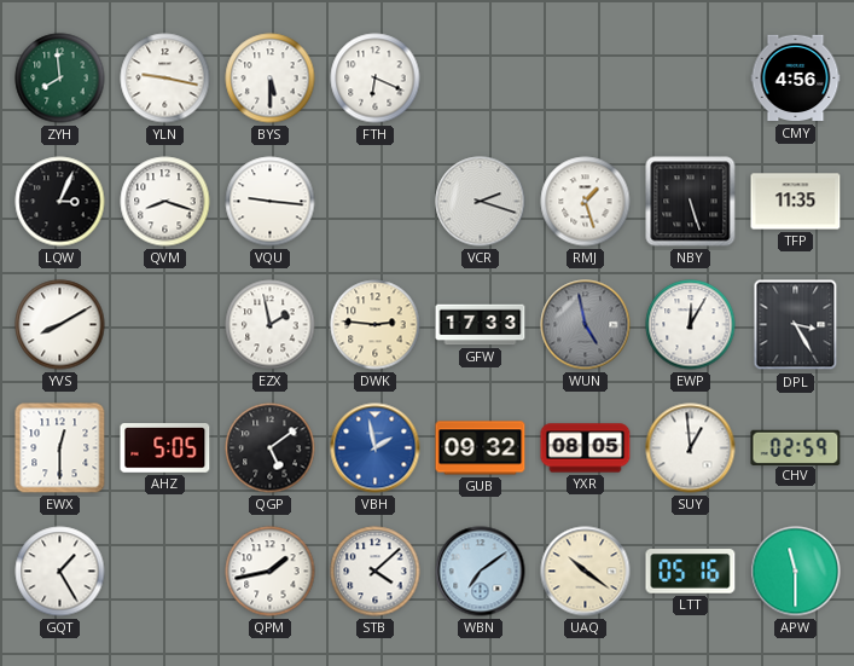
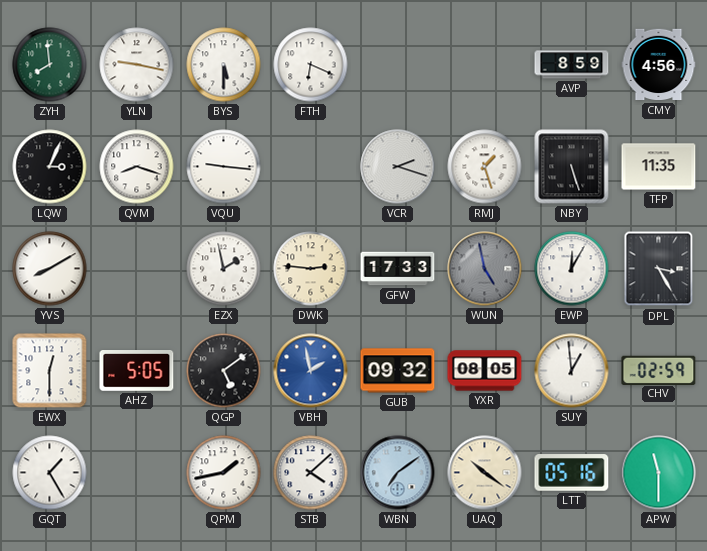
AVP: none -> 8:59
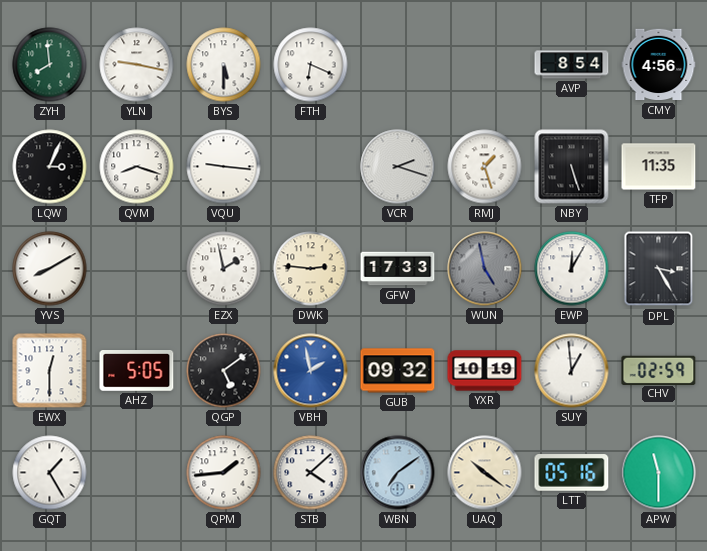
AVP: 8:59 -> 8:54
YXR: 08:05 -> 10:19
QPM: 1:43 -> 1:44
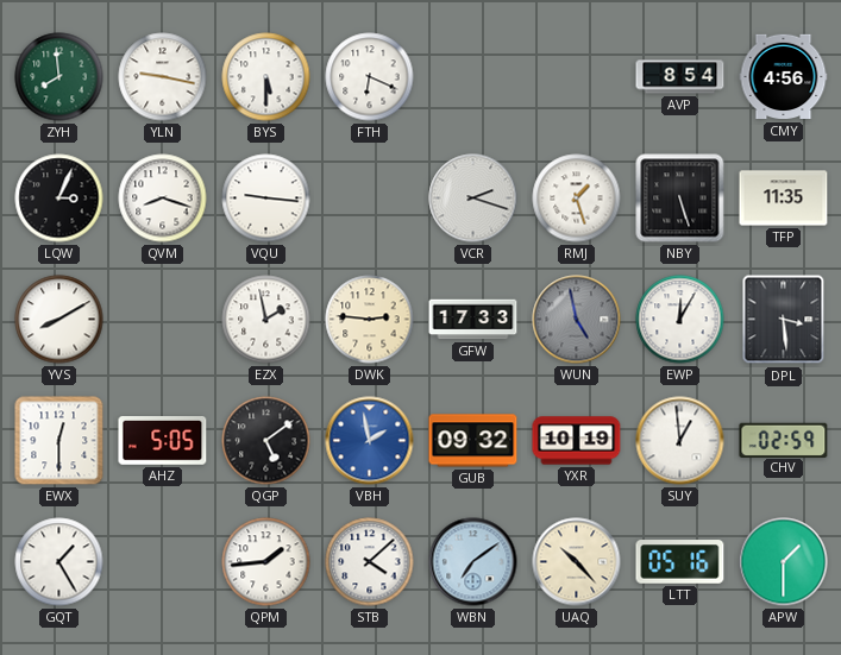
DPL: 3:25 -> 3:29
UAQ: 10:21 -> 10:23
APW: 11:30 -> 1:30
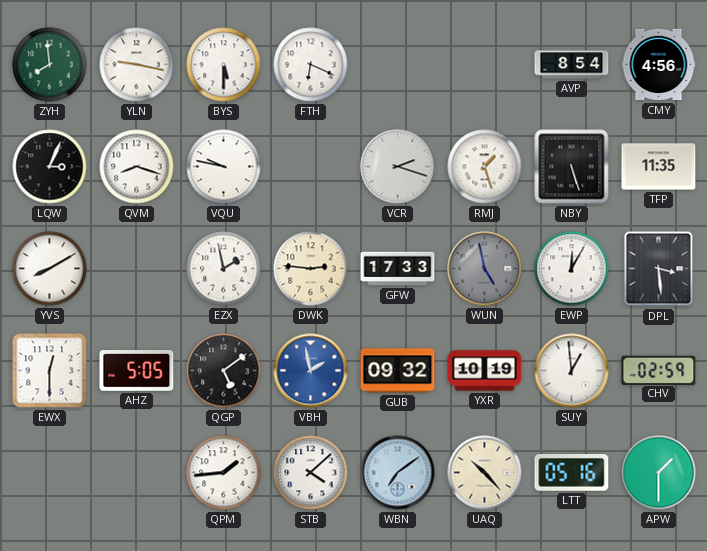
VQU: 9:16 -> 9:47
GQT: 1:25 -> none
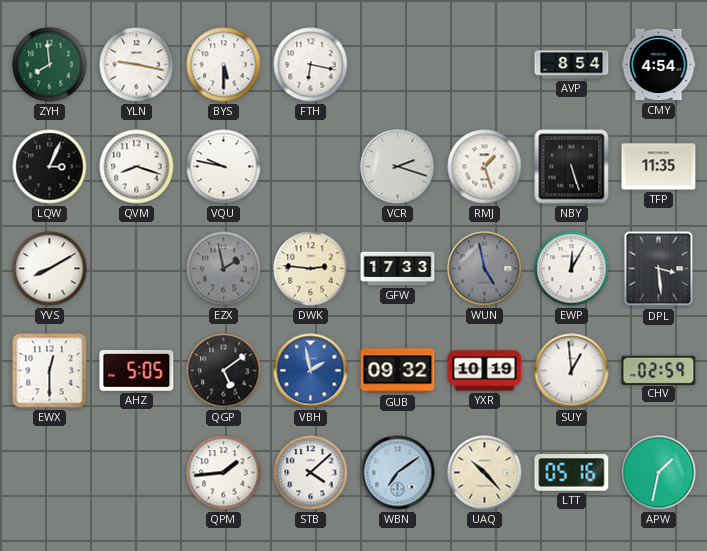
FTH: 6:19 -> 6:17
CMY: 4:56 -> 4:54
EZX dial: white -> grey
APW: 1:30 -> 1:32
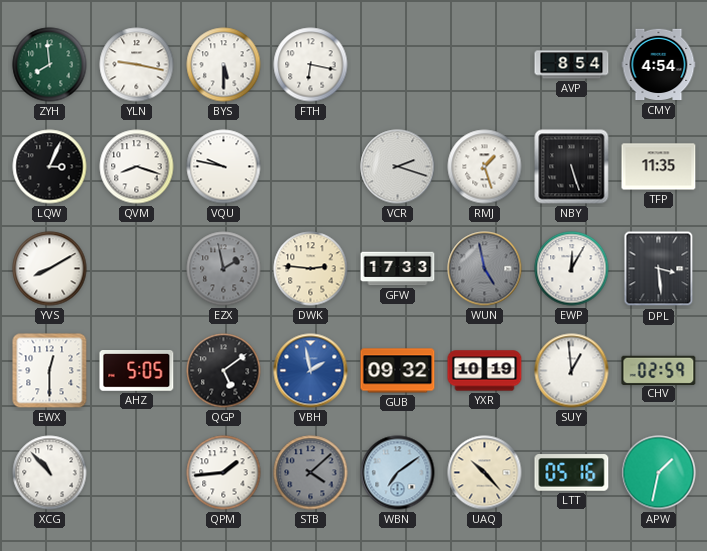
XCG: none -> 10:53
STB dial: white -> grey
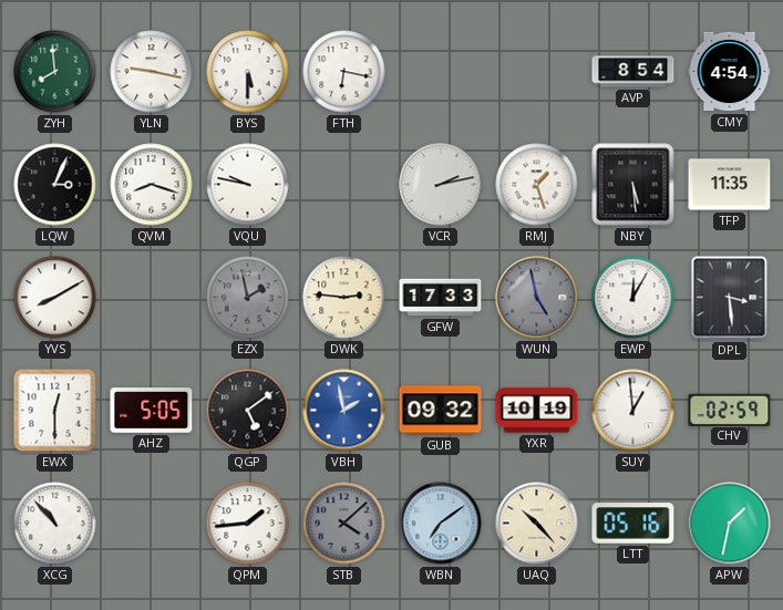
VCR: 2:18 -> 2:13
NBY: 5:27 -> 5:29
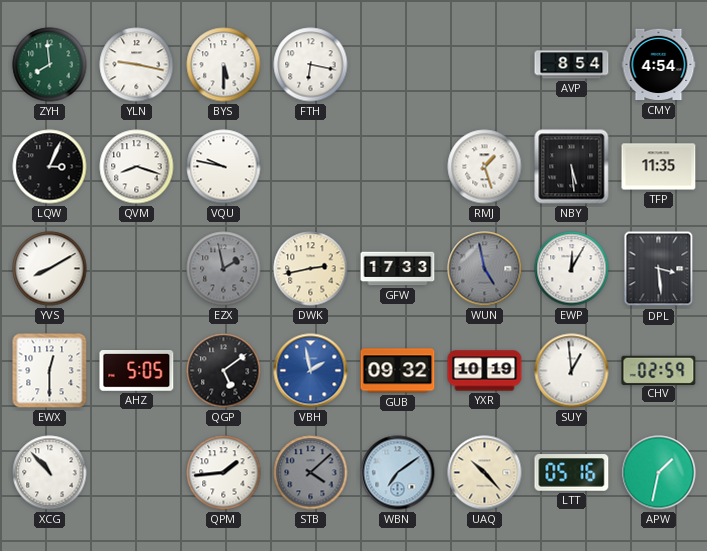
VCR: 2:13 -> none
DWK: 2:46 -> 2:43
